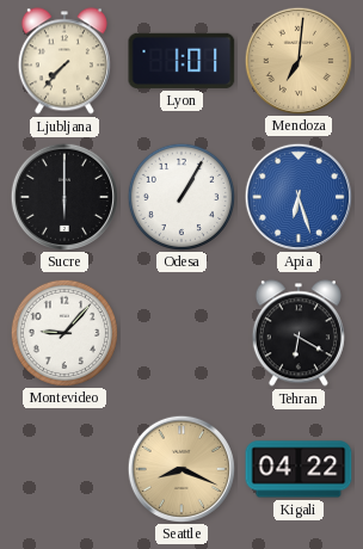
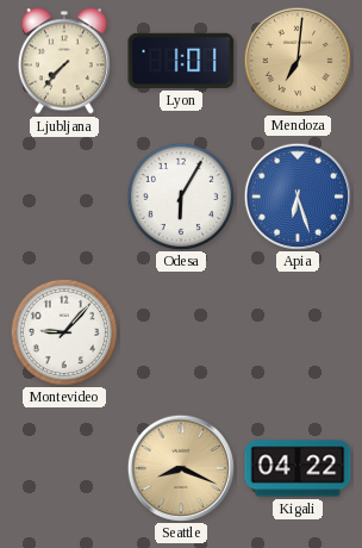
Sucre: 6:00 -> none
Odesa: 1:05 -> 6:05
Tehran: 6:20 -> none
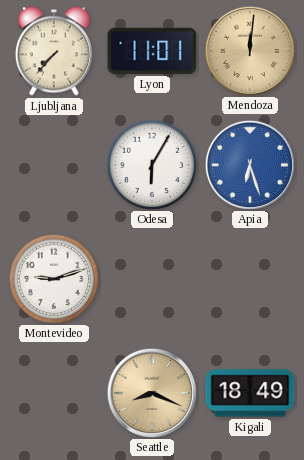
Lyon: 1:01 -> 11:01
Mendoza: 7:01 -> 12:01
Montevideo: 9:07 -> 9:12
Kigali: 04:22 -> 18:49
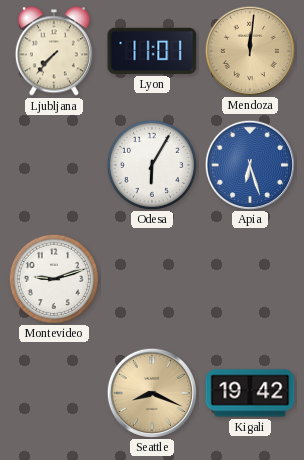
Kigali: 18:49 -> 19:42
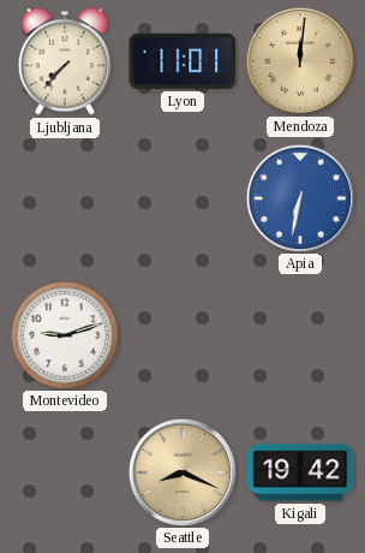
Odesa: 6:05 -> none
Apia: 6:27 -> 6:32
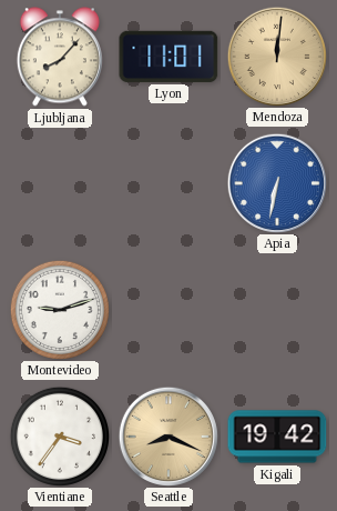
Ljubljana: 7:37 -> 8:07
Vientiane: none -> 3:36
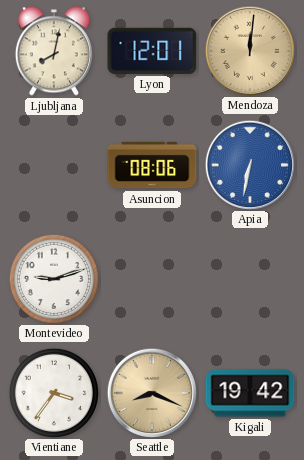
Ljubljana: 8:07 -> 8:02
Lyon: 11:01 -> 12:01
Asuncion: none -> 08:06
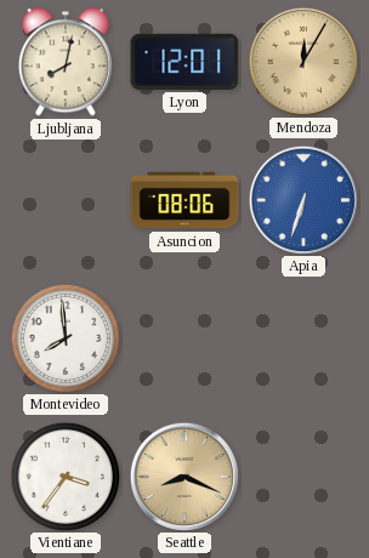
Mendoza: 12:01 -> 12:05
Apia: 6:32 -> 6:33
Montevideo: 9:12 -> 7:59
Kigali: 19:42 -> none
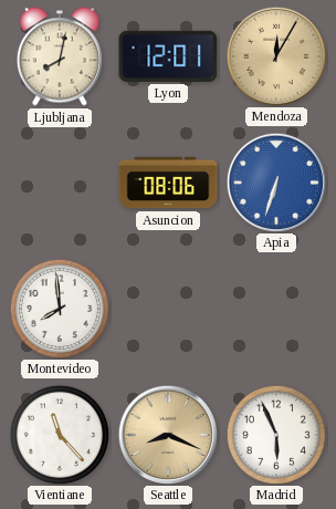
Vientiane: 3:36 -> 11:23
Madrid: none -> 5:56
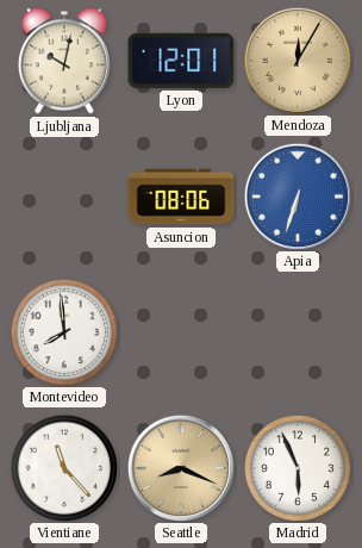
Ljubljana: 8:02 -> 10:02
